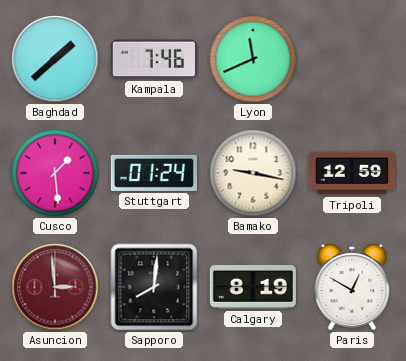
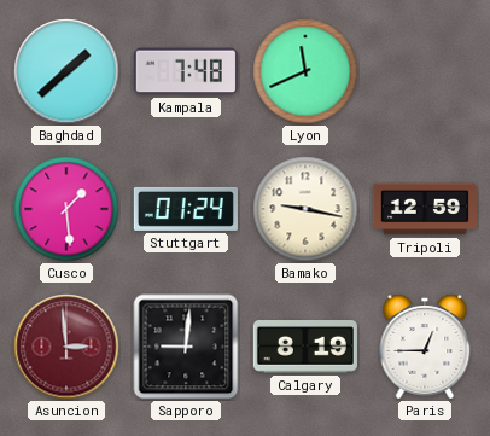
Kampala: 7:46 -> 7:48
Sapporo: 8:01 -> 9:01
Paris: 12:50 -> 12:45
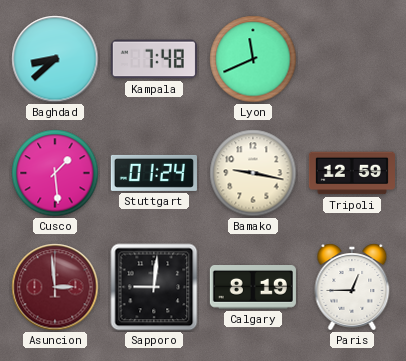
Baghdad: 1:38 -> 8:38
